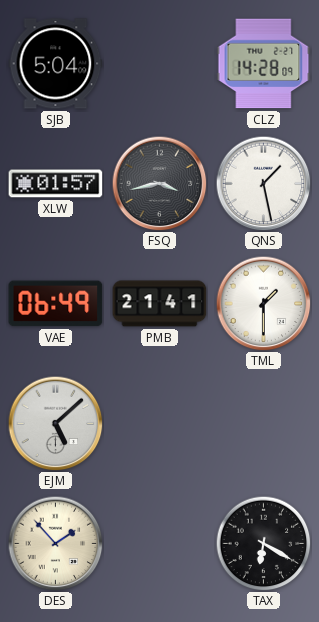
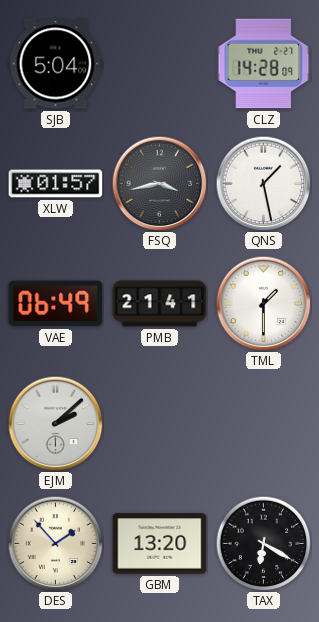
EJM: 5:08 -> 2:08
GBM: none -> 13:20
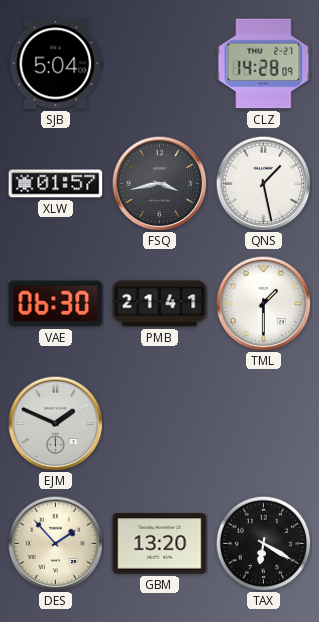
VAE: 06:49 -> 06:30
EJM: 2:08 -> 1:49
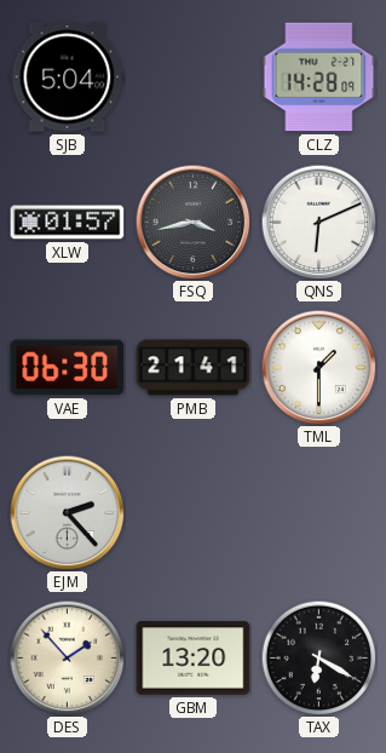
QNS: 1:28 -> 6:11
EJM: 1:49 -> 2:23
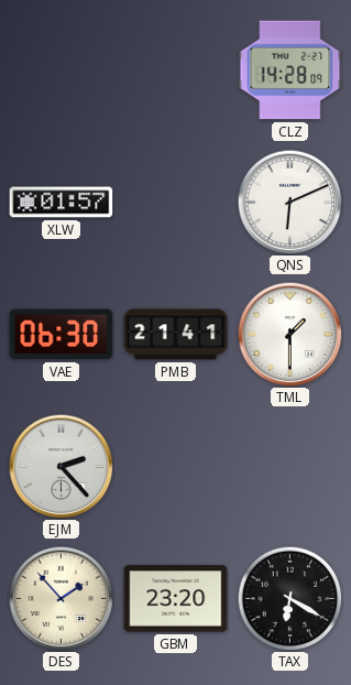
SJB: 5:04 -> none
FSQ: 3:43 -> none
GBM: 13:20 -> 23:20
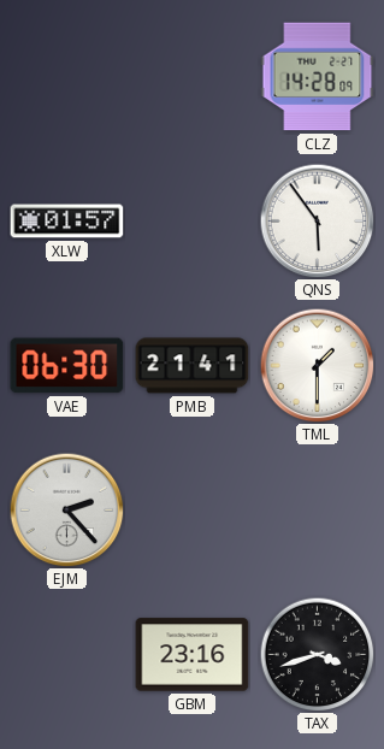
QNS: 6:11 -> 5:54
DES: 1:53 -> none
GBM: 23:20 -> 23:16
TAX: 6:20 -> 3:42
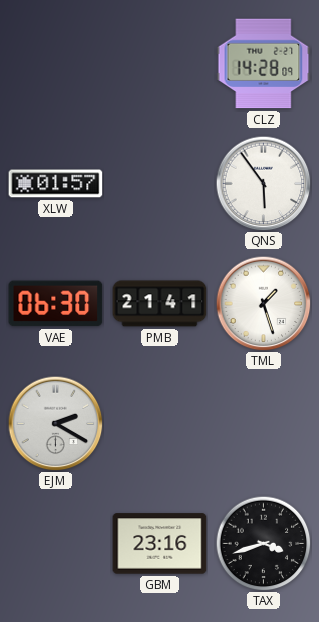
TML: 1:30 -> 1:27
EJM: 2:23 -> 2:20
